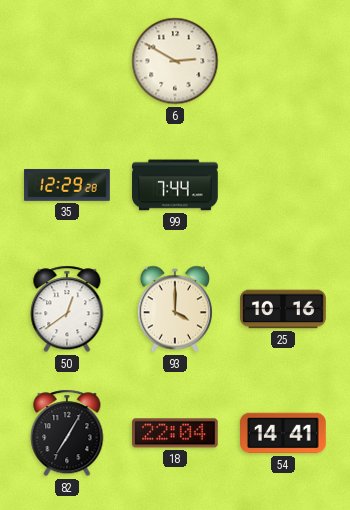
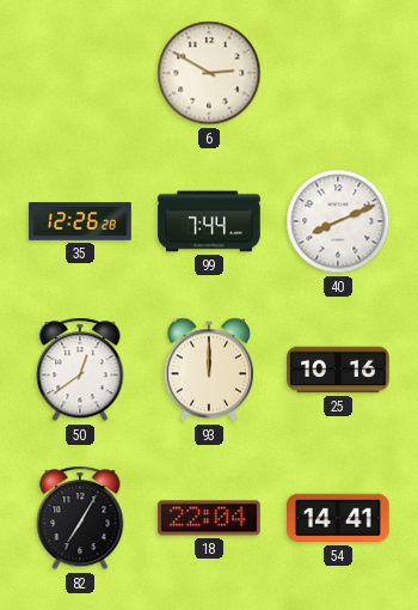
35: 12:29 -> 12:26
40: none -> 8:11
93: 4:00 -> 12:00
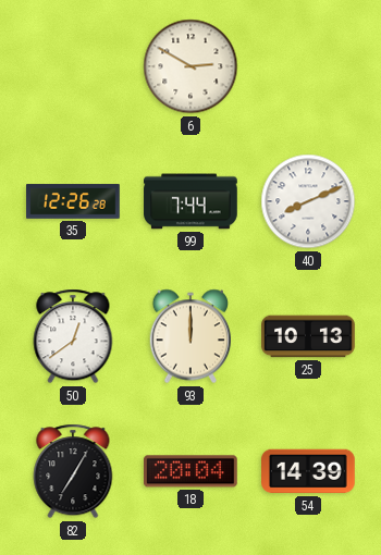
25: 10:16 -> 10:13
18: 22:04 -> 20:04
54: 14:41 -> 14:39
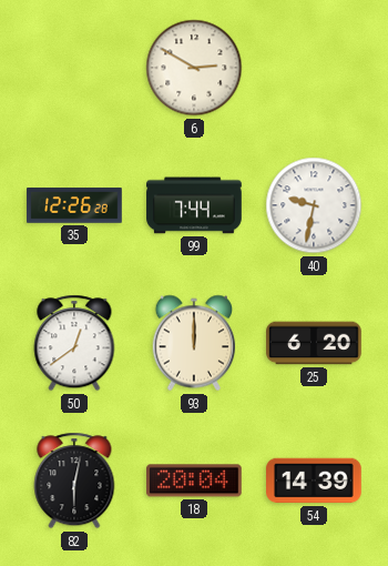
40: 8:11 -> 9:32
25: 10:13 -> 6:20
82: 7:05 -> 6:02
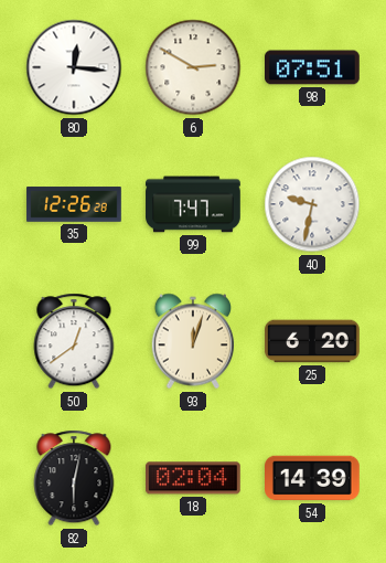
80: none -> 12:16
98: none -> 07:51
99: 7:44 -> 7:47
93: 12:00 -> 12:03
18: 20:04 -> 02:04
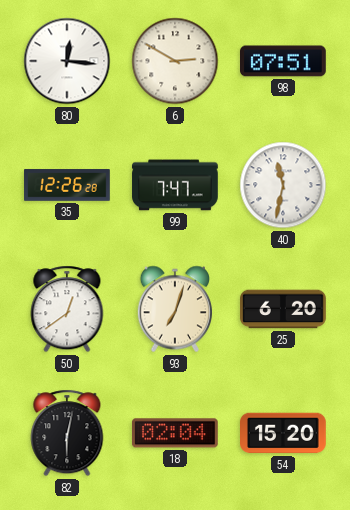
40: 9:32 -> 11:32
93: 12:03 -> 7:03
54: 14:39 -> 15:20
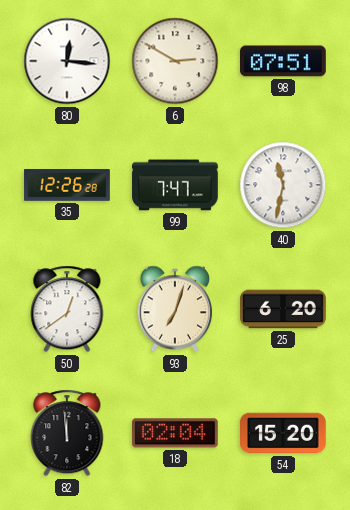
82: 6:02 -> 11:59
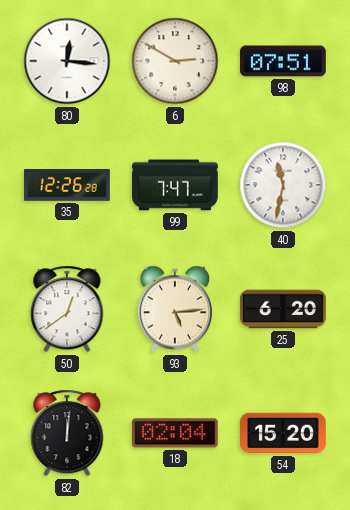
93: 7:03 -> 5:14
82: 11:59 -> 12:01
